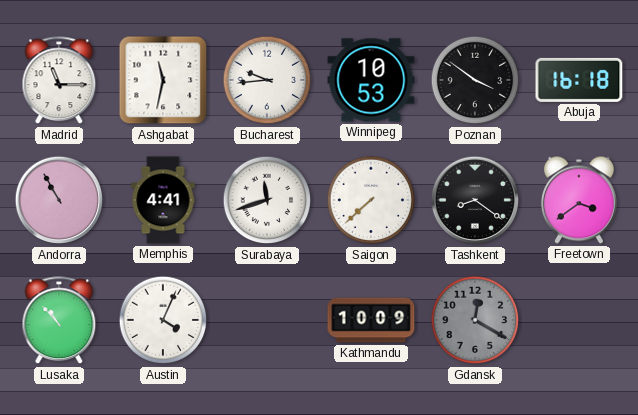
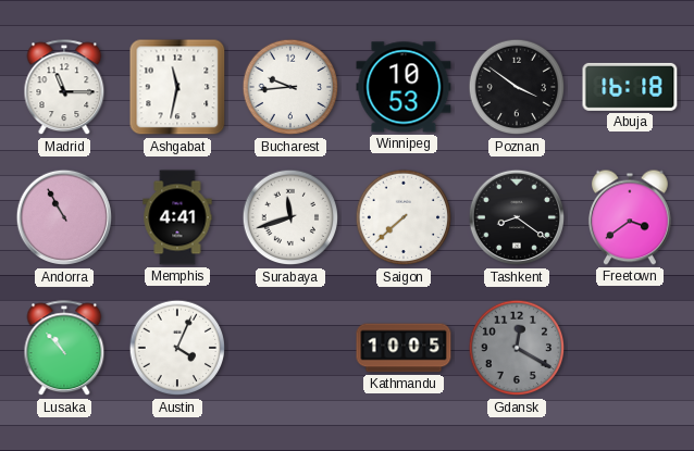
Kathmandu: 10:09 -> 10:05
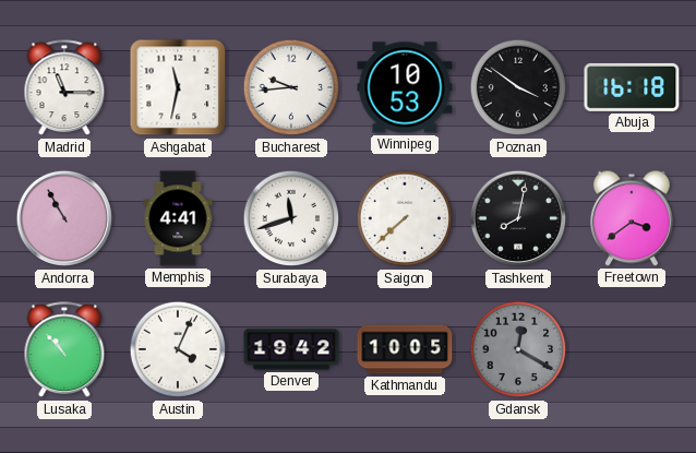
Tashkent: 8:21 -> 8:02
Denver: none -> 19:42
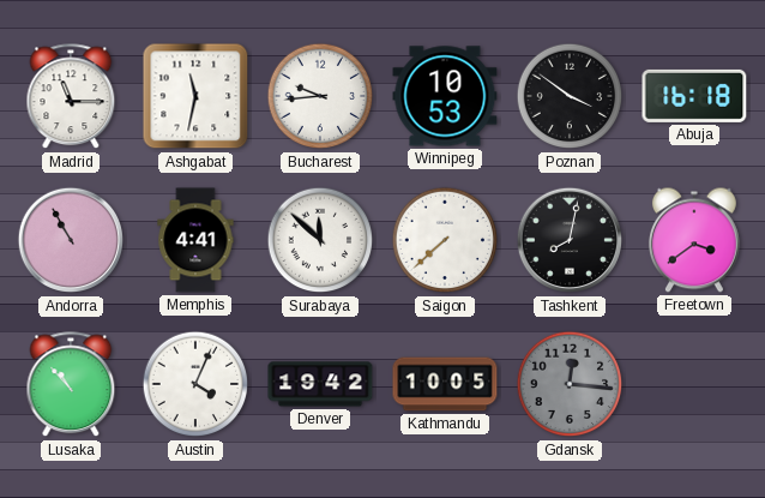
Surabaya: 11:42 -> 11:52
Gdansk: 12:20 -> 12:16
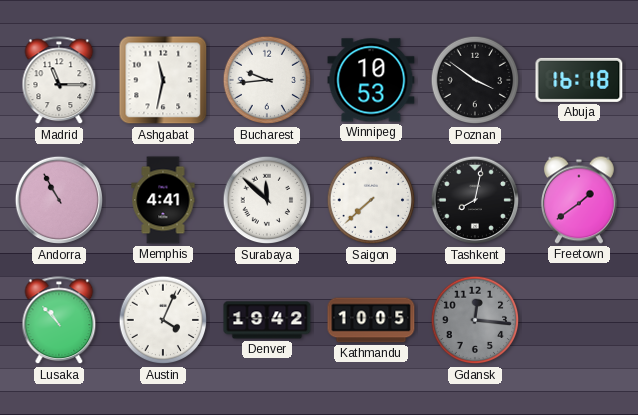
Freetown: 3:39 -> 1:39
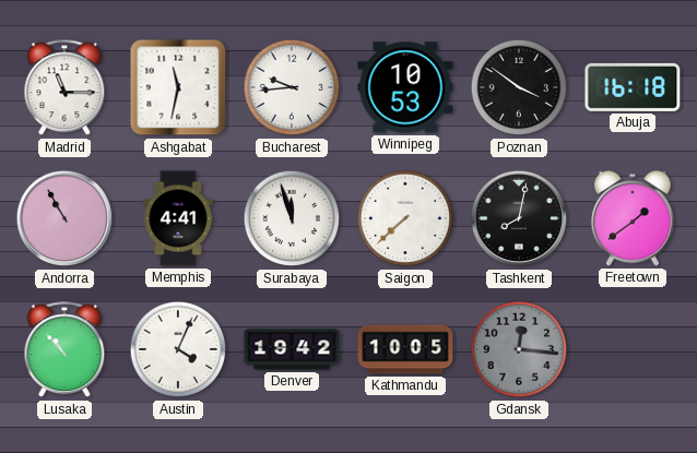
Surabaya: 11:52 -> 11:57
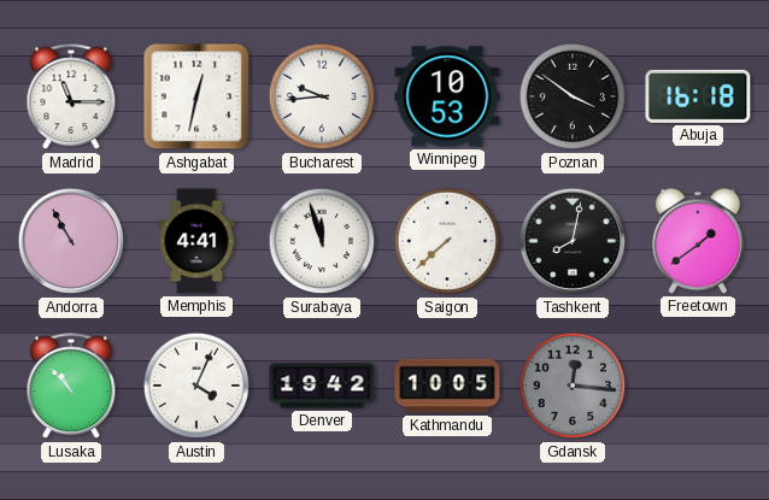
Ashgabat: 11:32 -> 12:32
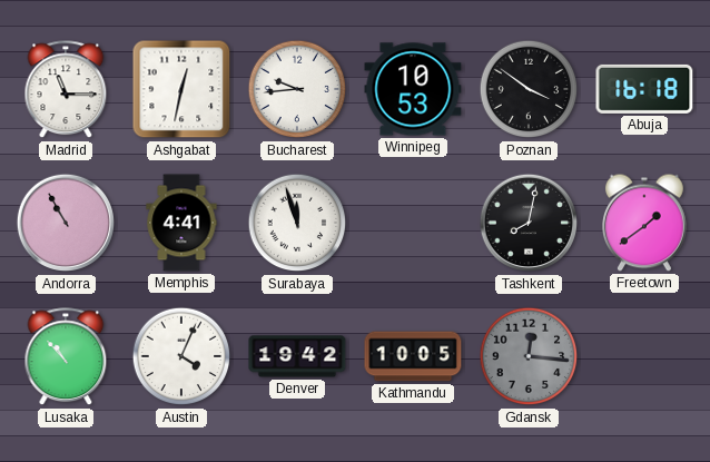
Saigon: 7:38 -> none
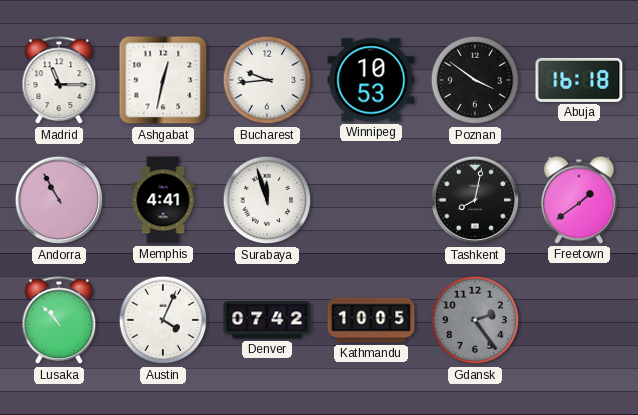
Denver: 19:42 -> 07:42
Gdansk: 12:16 -> 2:24
